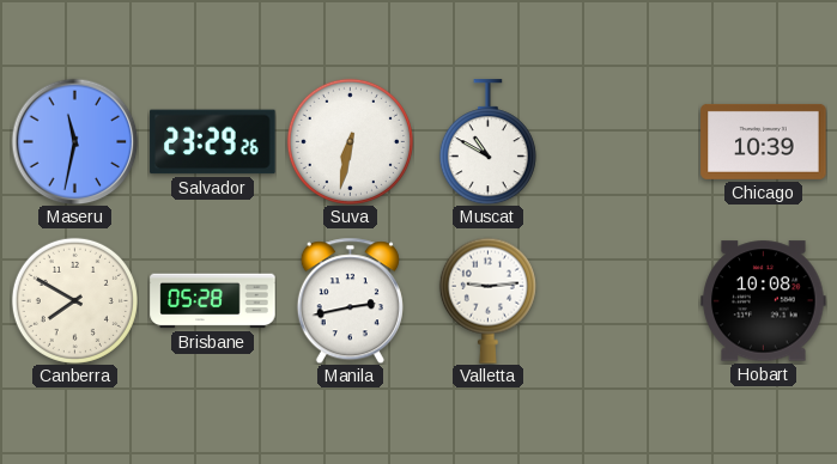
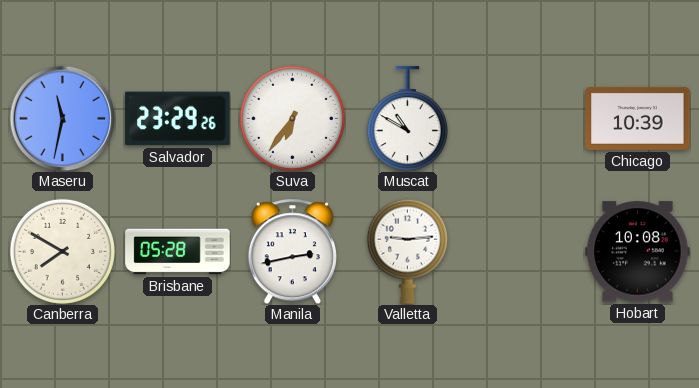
Suva: 6:32 -> 6:36
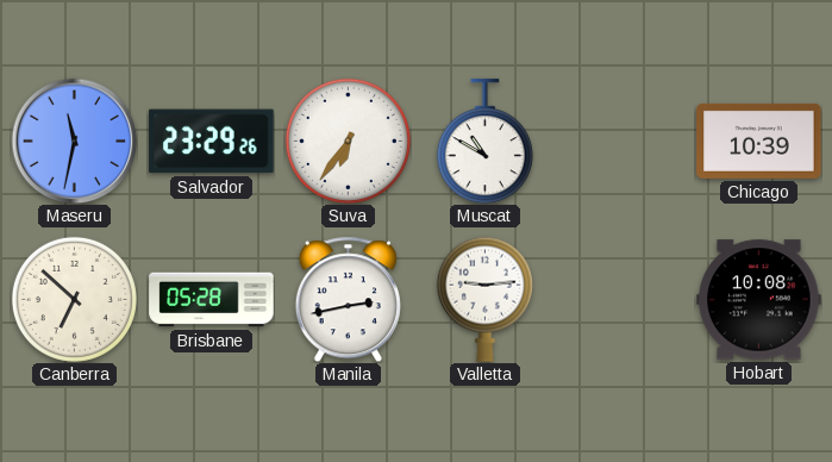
Canberra: 7:50 -> 6:52
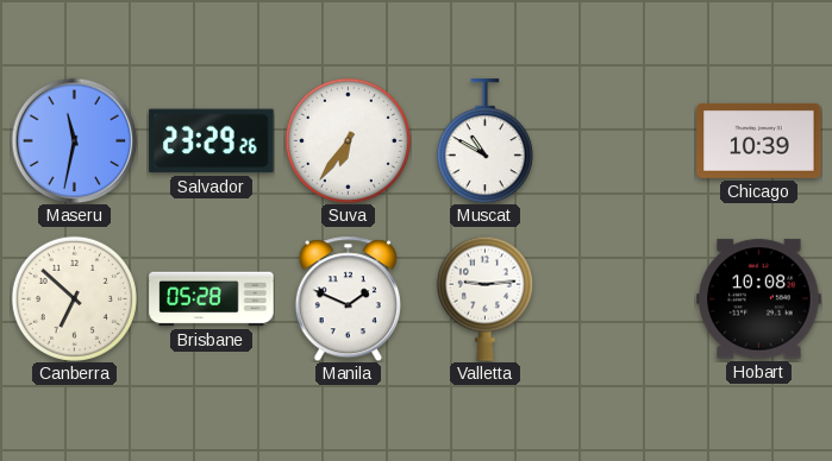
Manila: 2:43 -> 1:49
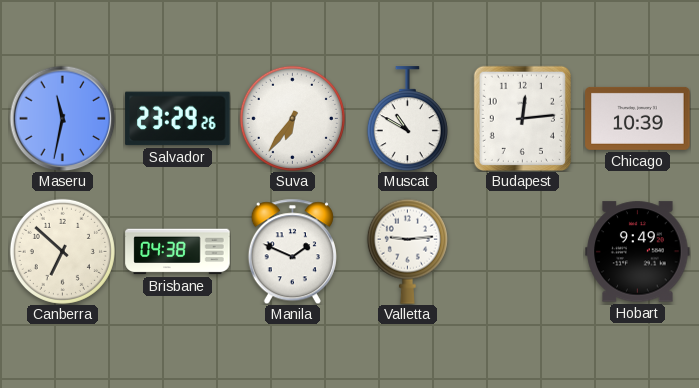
Budapest: none -> 12:14
Brisbane: 05:28 -> 04:38
Hobart: 10:08 -> 9:49
